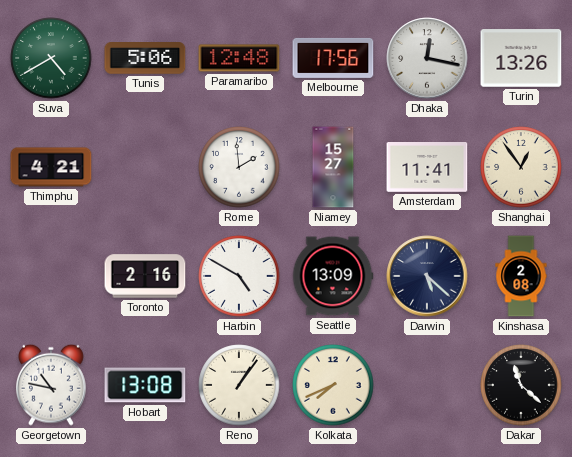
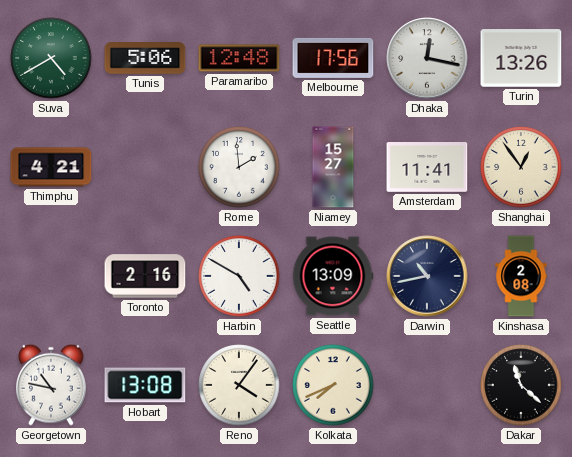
Darwin: 5:22 -> 10:43
Reno: 1:06 -> 4:06
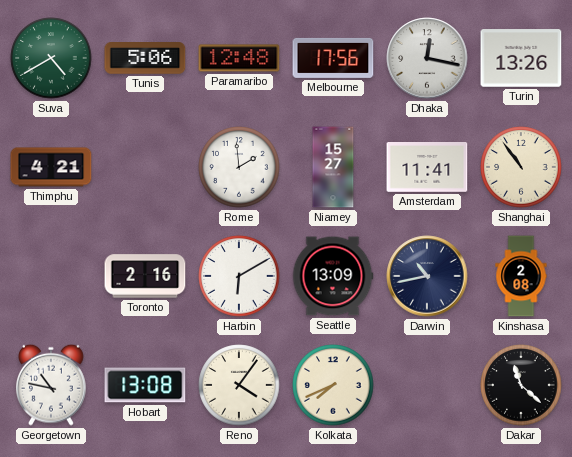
Shanghai: 12:54 -> 10:54
Harbin: 4:50 -> 6:10
